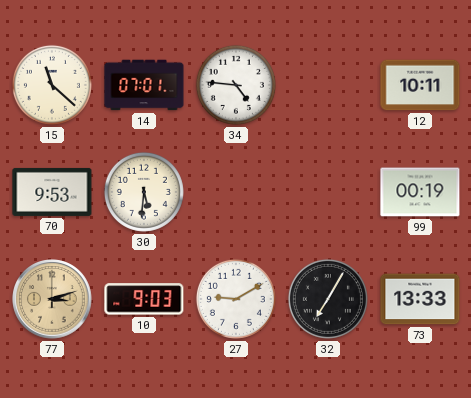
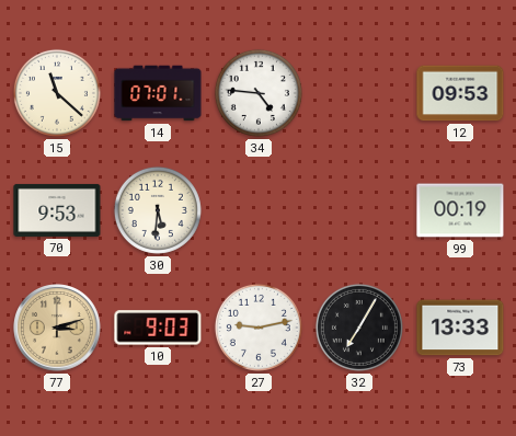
12: 10:11 -> 09:53
27: 9:10 -> 9:13
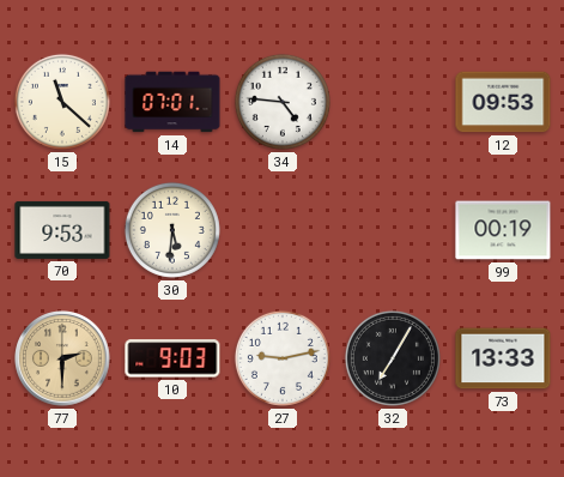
77: 3:12 -> 2:30
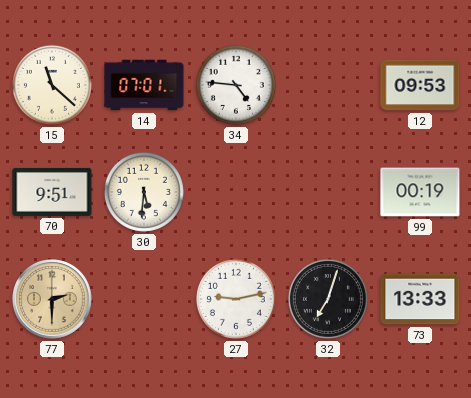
70: 9:53 -> 9:51
10: 9:03 -> none
32: 7:05 -> 7:03
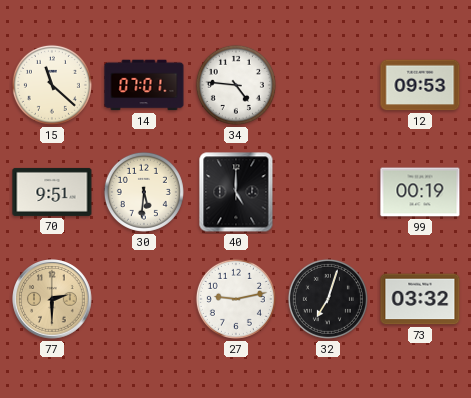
40: none -> 5:00
73: 13:33 -> 03:32
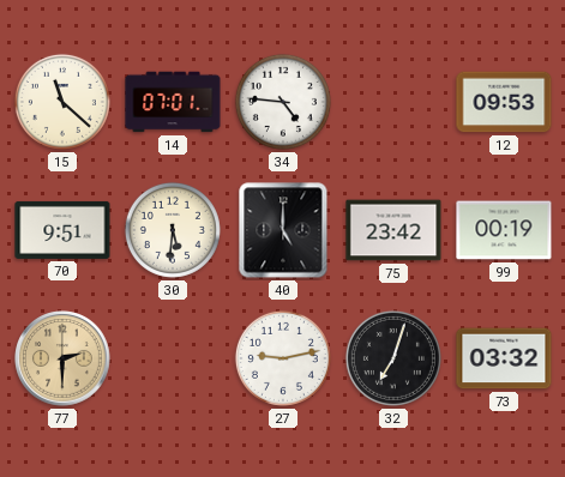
75: none -> 23:42
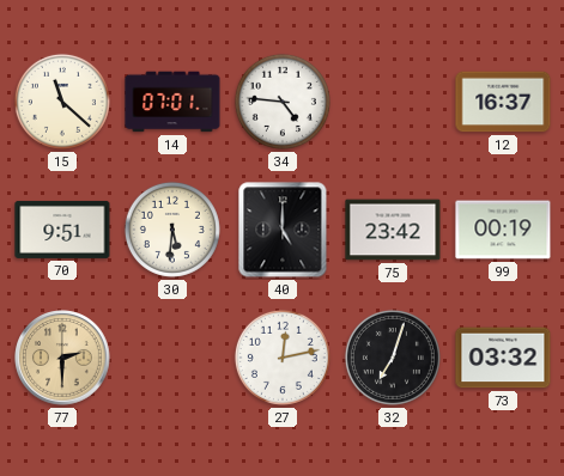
12: 09:53 -> 16:37
27: 9:13 -> 12:13
